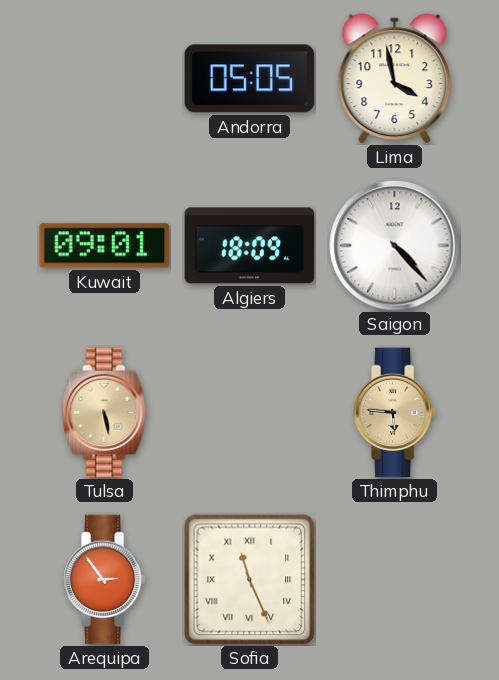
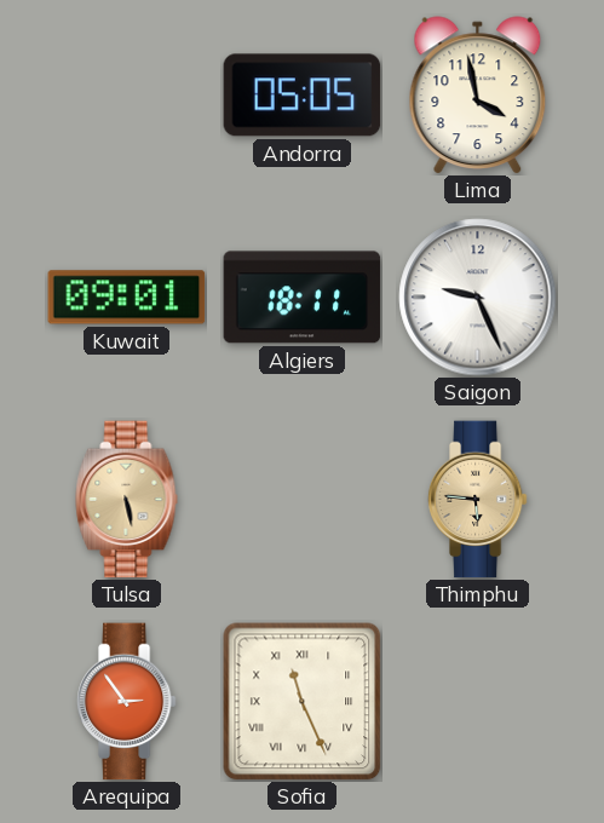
Algiers: 18:09 -> 18:11
Saigon: 4:23 -> 9:26
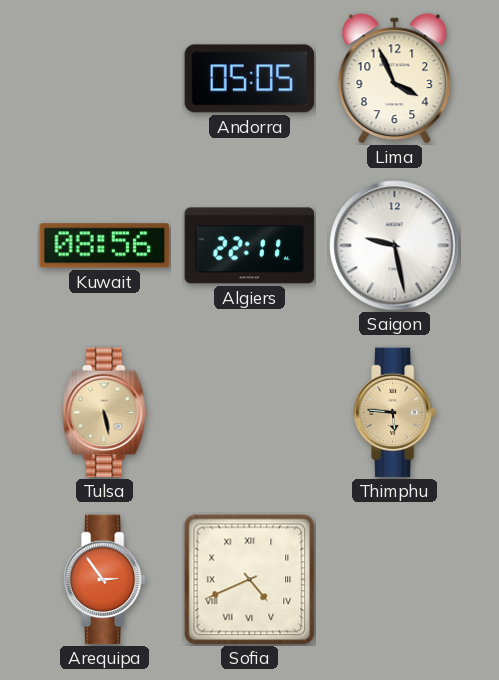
Lima: 3:58 -> 3:56
Kuwait: 09:01 -> 08:56
Algiers: 18:11 -> 22:11
Saigon: 9:26 -> 9:28
Sofia: 11:26 -> 4:41
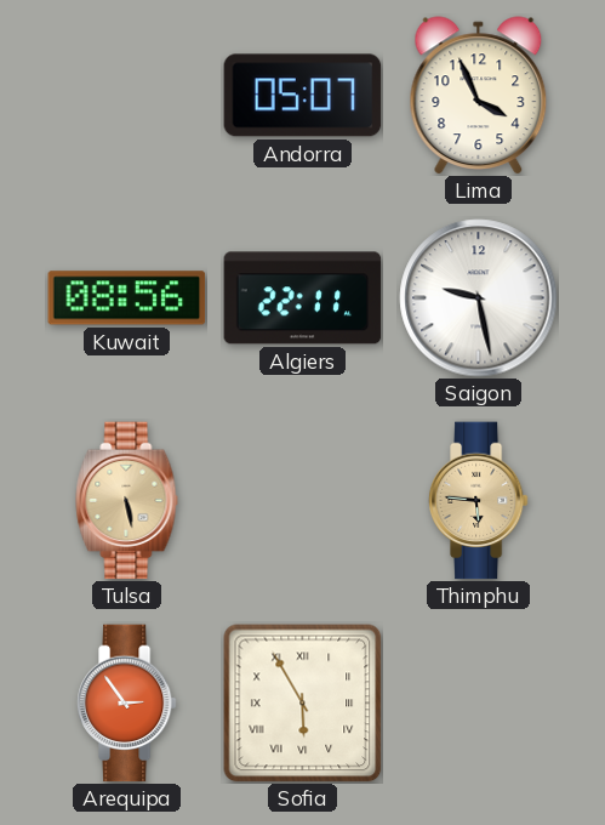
Andorra: 05:05 -> 05:07
Sofia: 4:41 -> 5:55
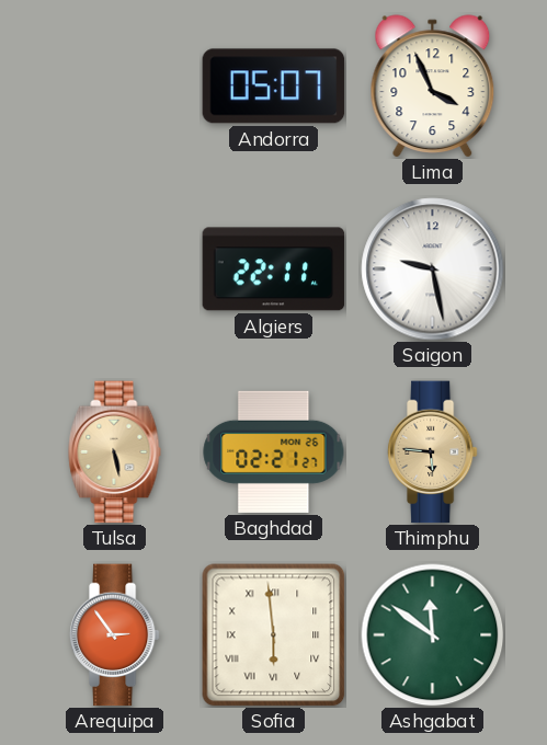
Kuwait: 08:56 -> none
Baghdad: none -> 02:21
Sofia: 5:55 -> 5:59
Ashgabat: none -> 11:51
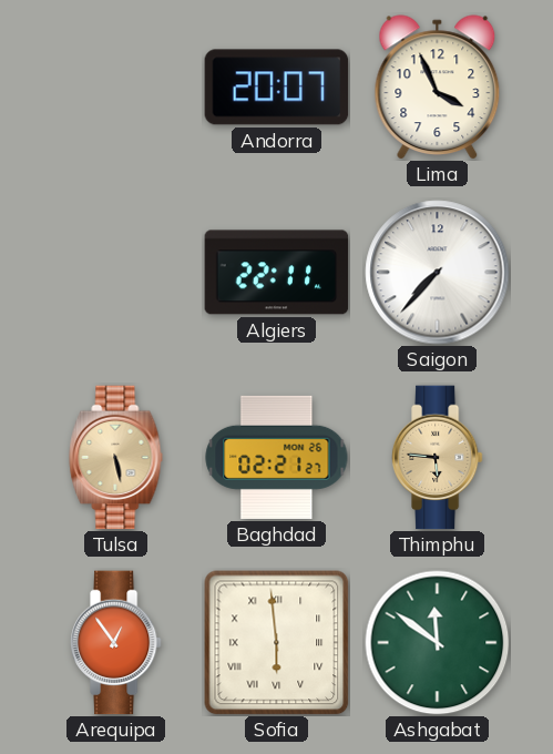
Andorra: 05:07 -> 20:07
Saigon: 9:28 -> 7:37
Arequipa: 2:54 -> 12:54
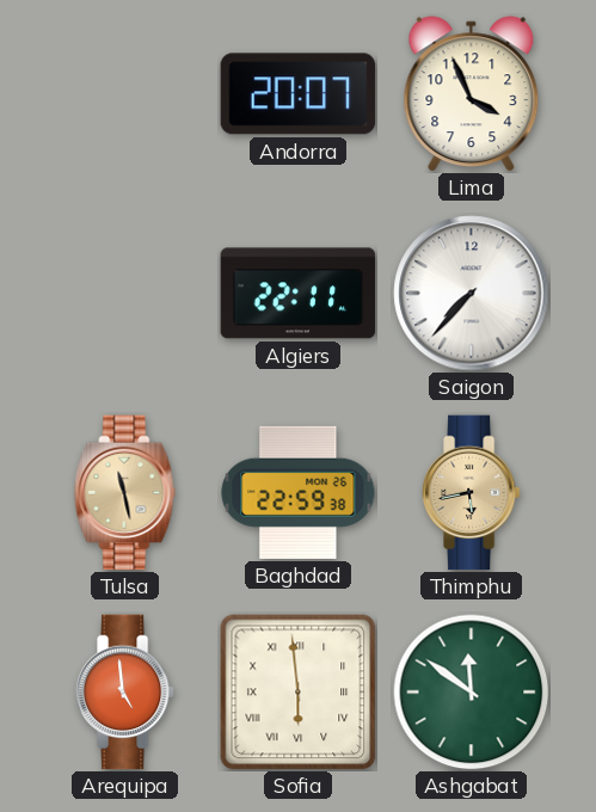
Tulsa: 5:28 -> 11:28
Baghdad: 02:21 -> 22:59
Thimphu: 5:46 -> 5:43
Arequipa: 12:54 -> 4:59
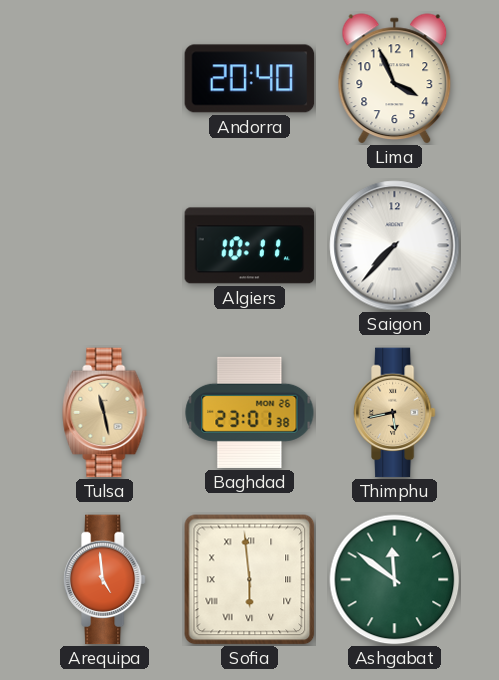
Andorra: 20:07 -> 20:40
Algiers: 22:11 -> 10:11
Baghdad: 22:59 -> 23:01
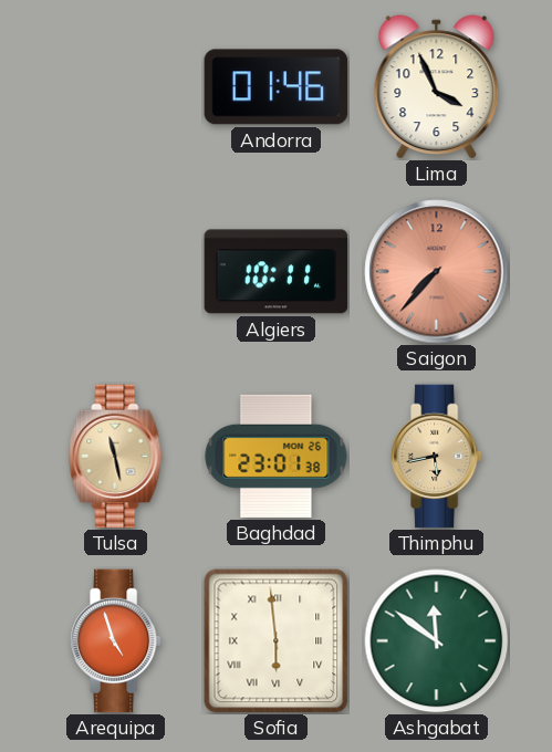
Andorra: 20:40 -> 01:46
Saigon dial: white -> salmon
Arequipa: 4:59 -> 4:57
